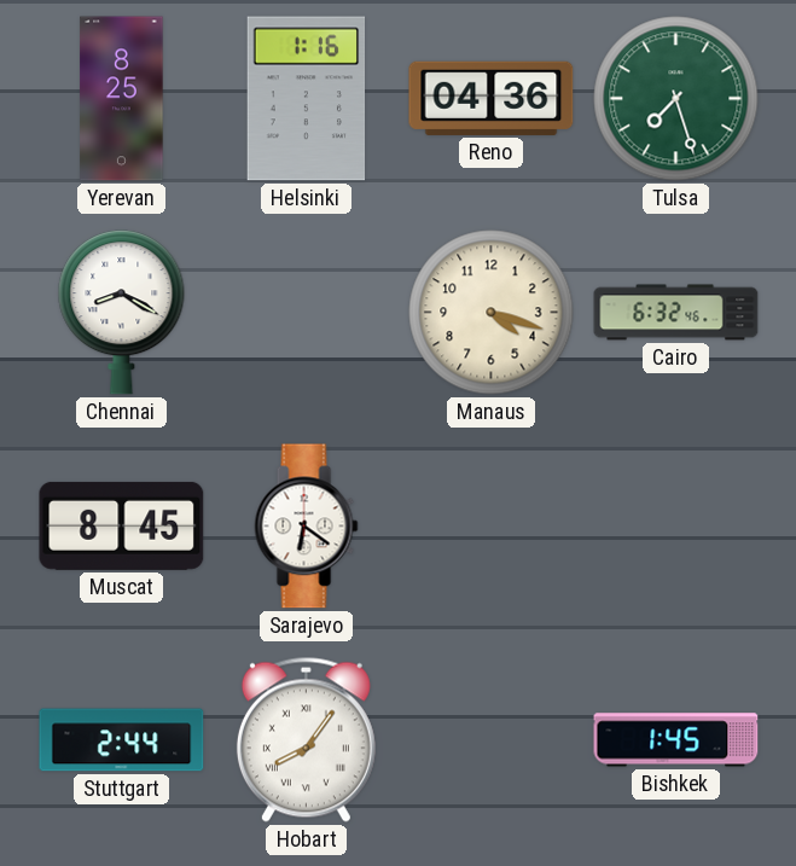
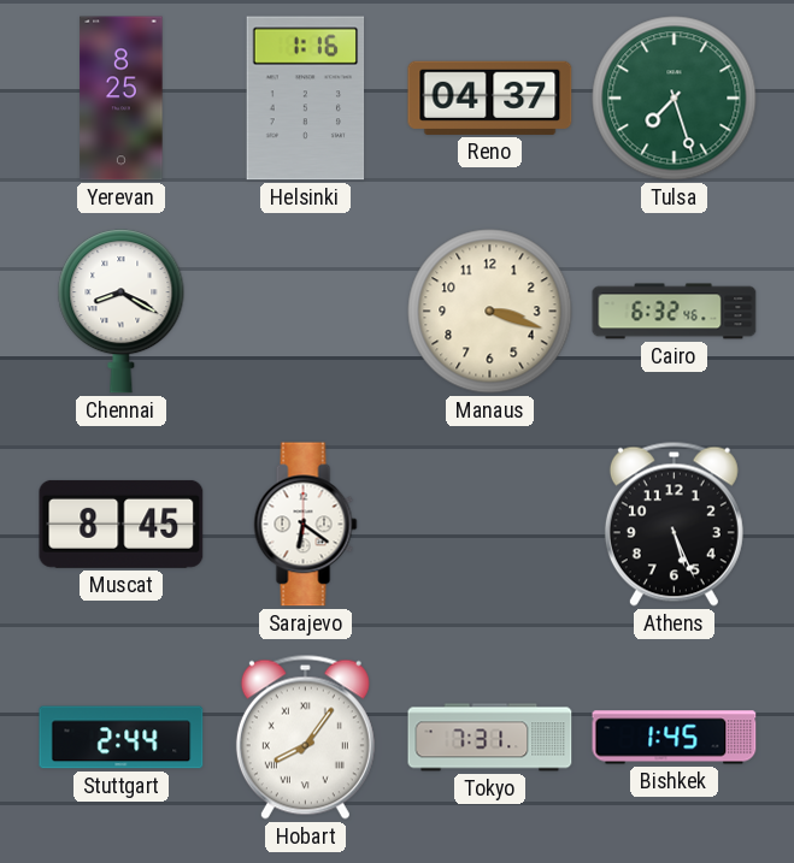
Reno: 04:36 -> 04:37
Manaus: 4:18 -> 3:18
Athens: none -> 5:26
Tokyo: none -> 7:31
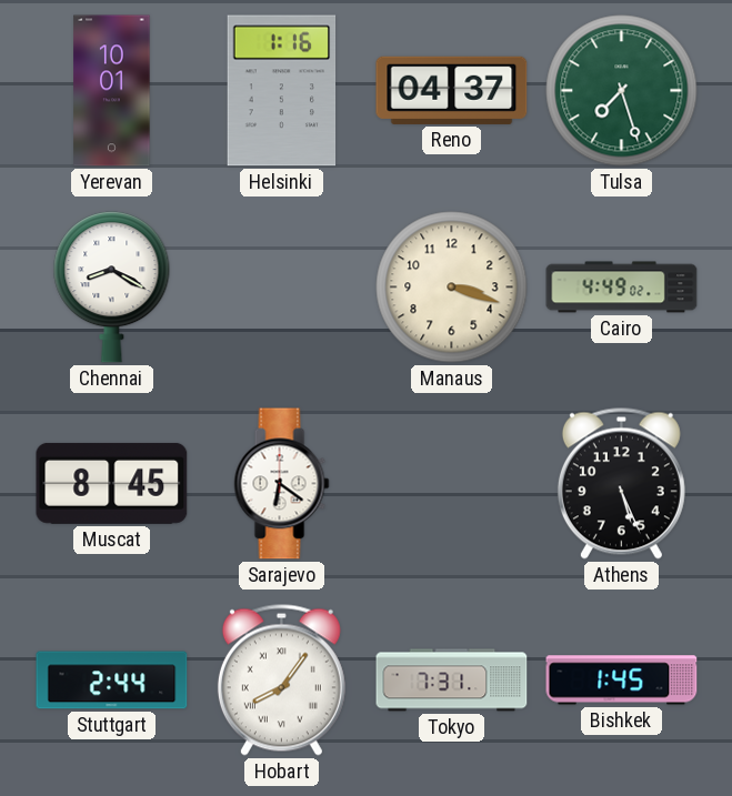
Yerevan: 8:25 -> 10:01
Cairo: 6:32 -> 4:49
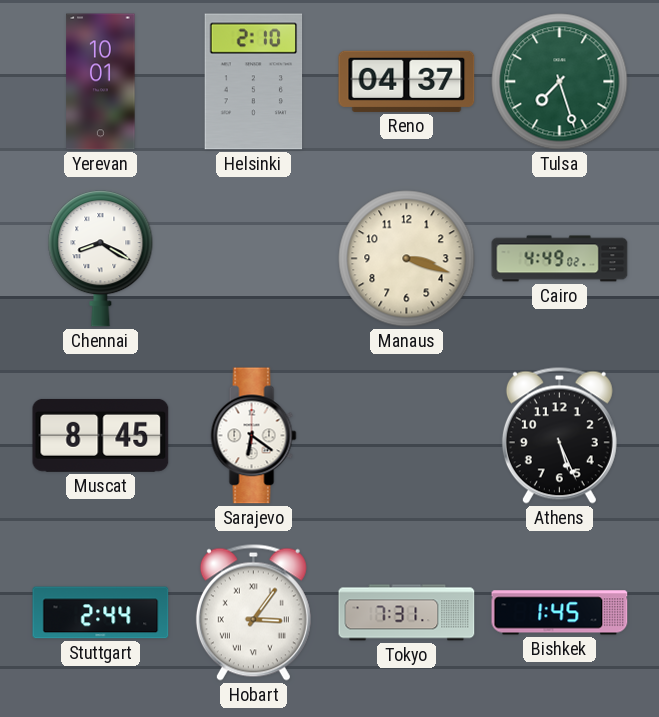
Helsinki: 1:16 -> 2:10
Hobart: 8:06 -> 3:06
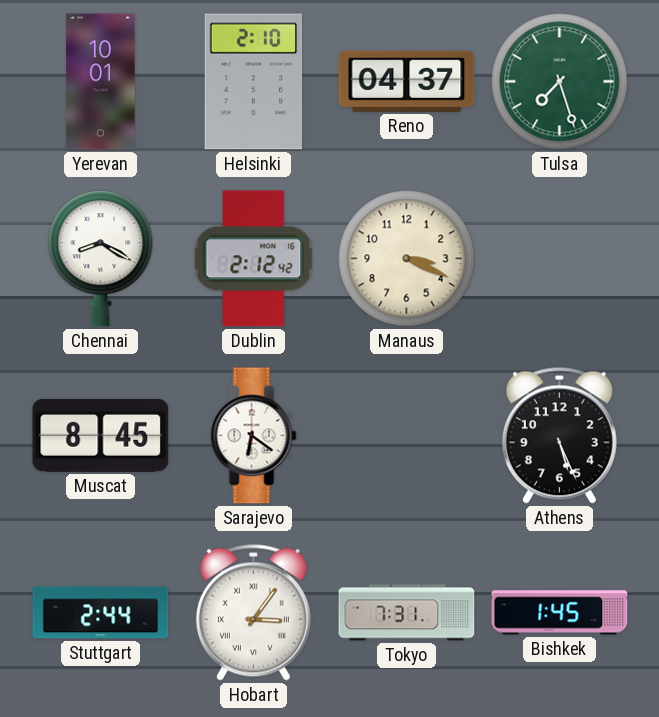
Dublin: none -> 2:12
Manaus: 3:18 -> 3:19
Cairo: 4:49 -> none
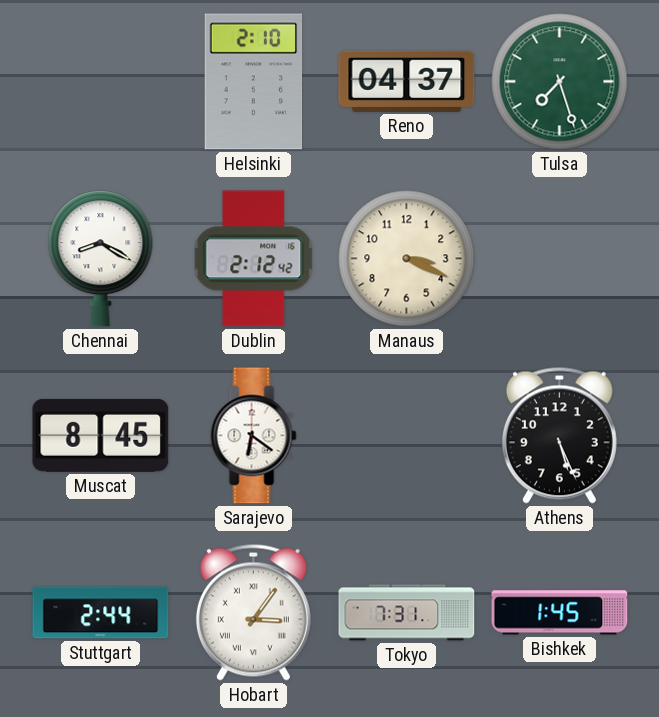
Yerevan: 10:01 -> none
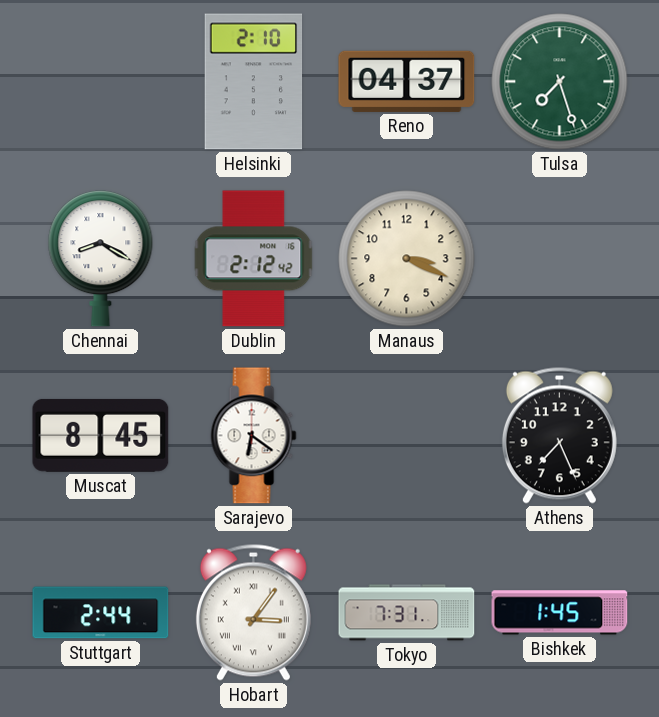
Athens: 5:26 -> 7:26
